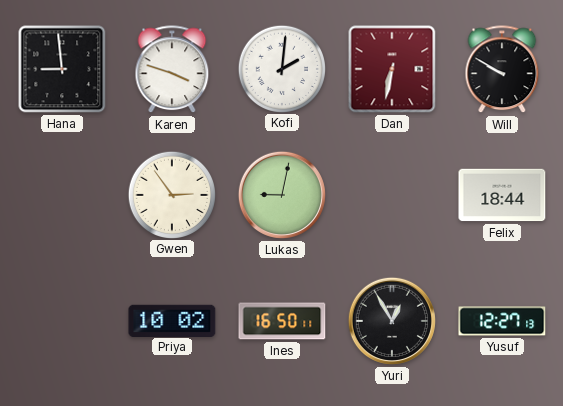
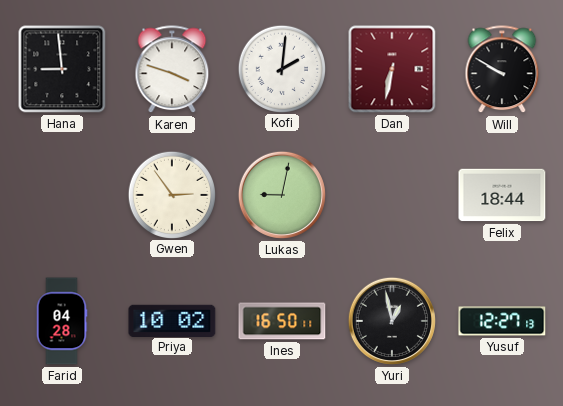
Farid: none -> 04:28
Yuri: 12:55 -> 12:58
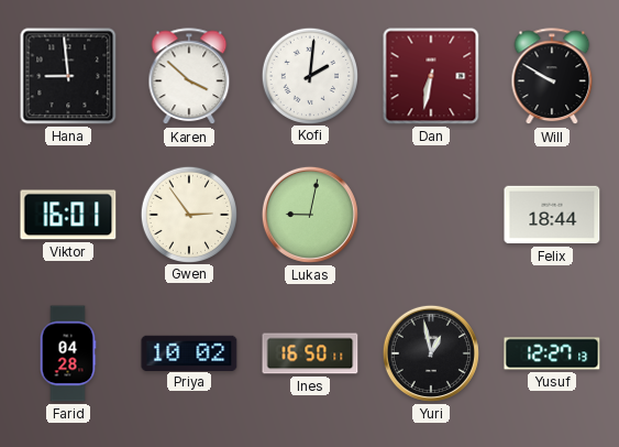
Karen: 3:48 -> 3:52
Viktor: none -> 16:01
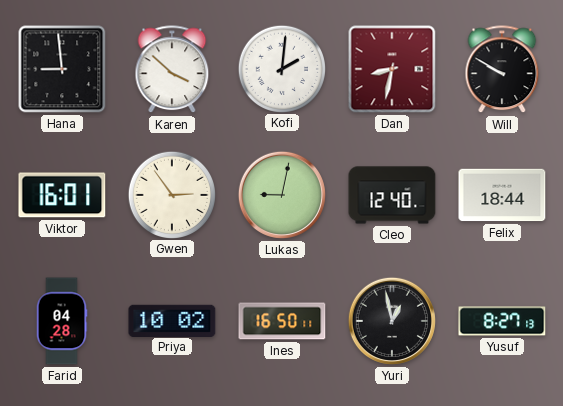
Dan: 6:32 -> 8:32
Cleo: none -> 12:40
Yusuf: 12:27 -> 8:27
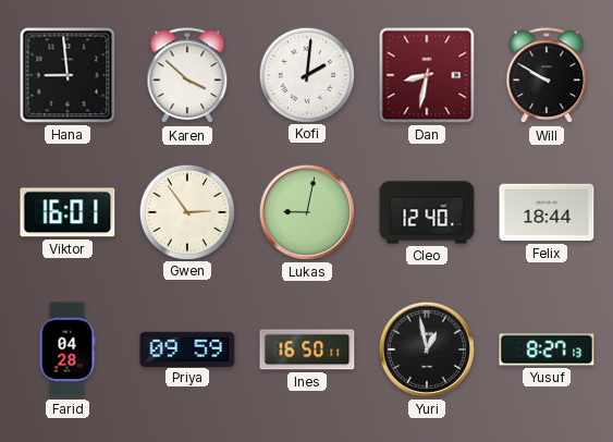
Priya: 10:02 -> 09:59
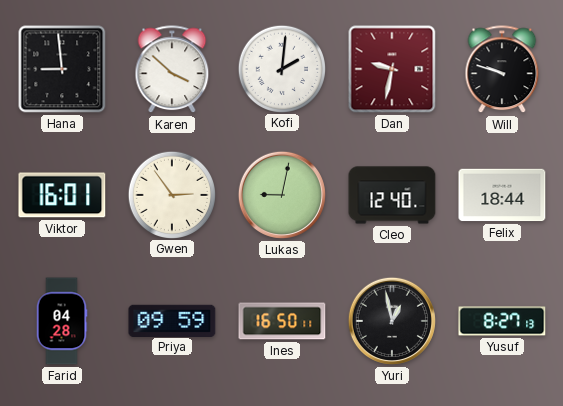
Dan: 8:32 -> 9:32
Will: 9:50 -> 9:48
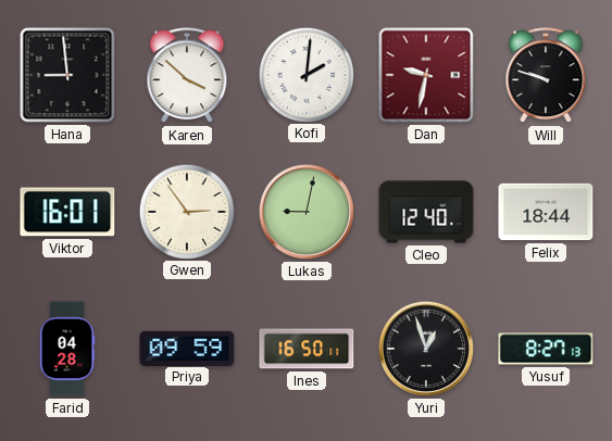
Yuri: 12:58 -> 12:57
